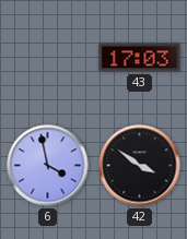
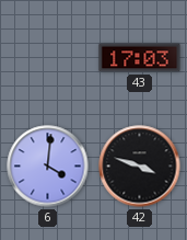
6: 3:58 -> 4:01
42: 3:51 -> 3:48
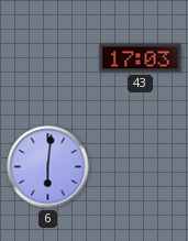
6: 4:01 -> 6:01
42: 3:48 -> none
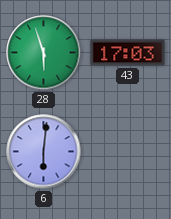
28: none -> 5:57
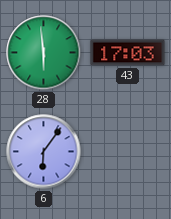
28: 5:57 -> 5:59
6: 6:01 -> 6:06
